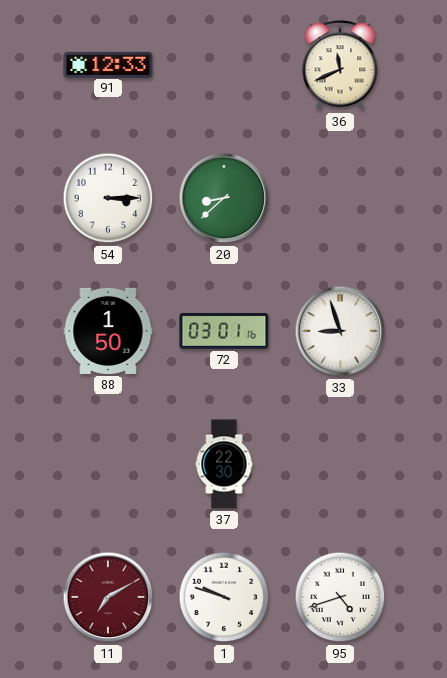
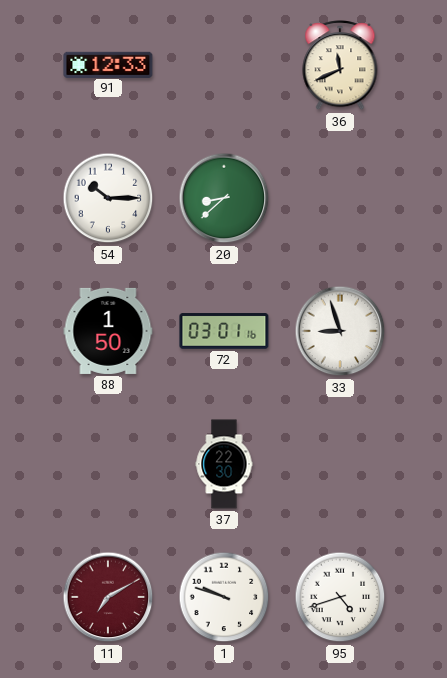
54: 3:15 -> 10:15
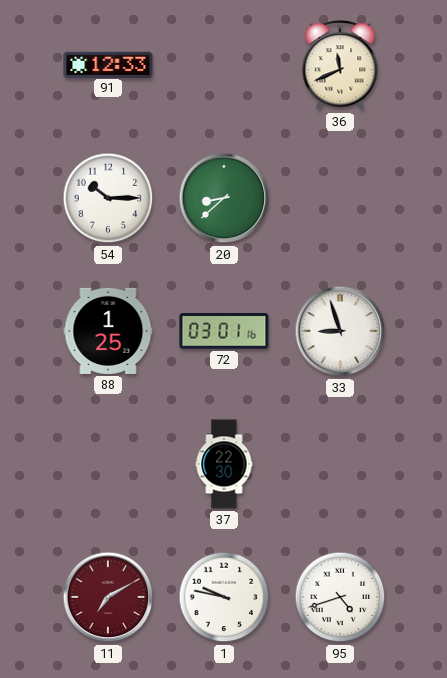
88: 1:50 -> 1:25
1: 9:48 -> 9:47
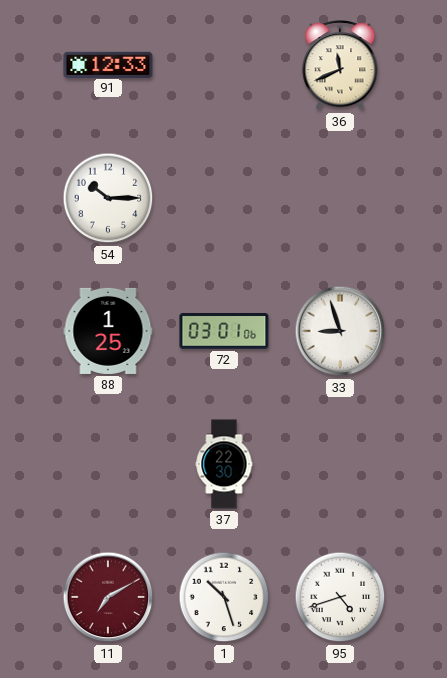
20: 8:38 -> none
72: 03:01:16 -> 03:01:06
1: 9:47 -> 10:27
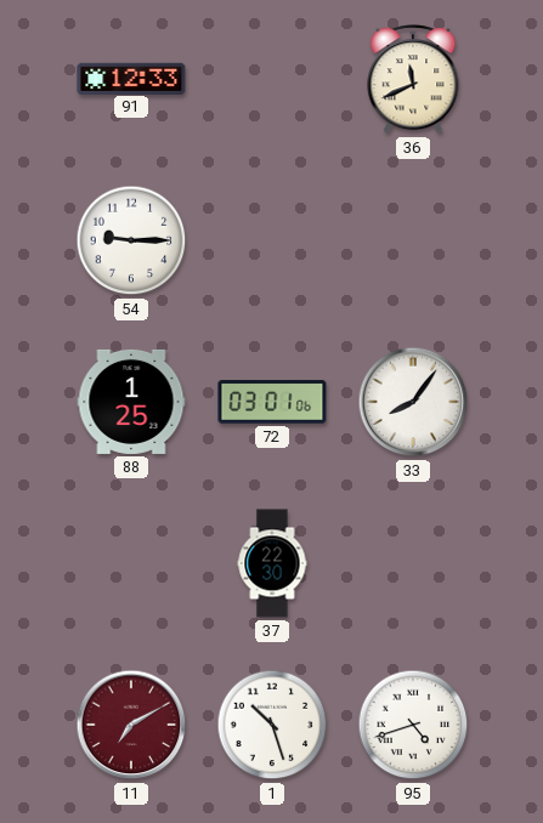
54: 10:15 -> 9:15
33: 8:57 -> 8:06
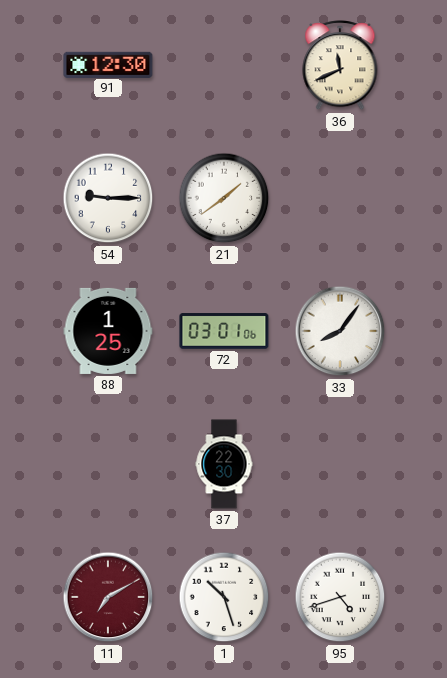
91: 12:33 -> 12:30
21: none -> 1:39
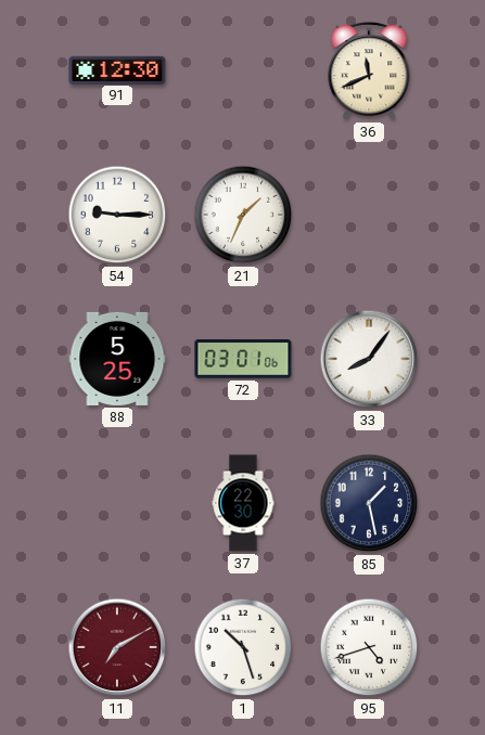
21: 1:39 -> 1:34
88: 1:25 -> 5:25
85: none -> 1:28
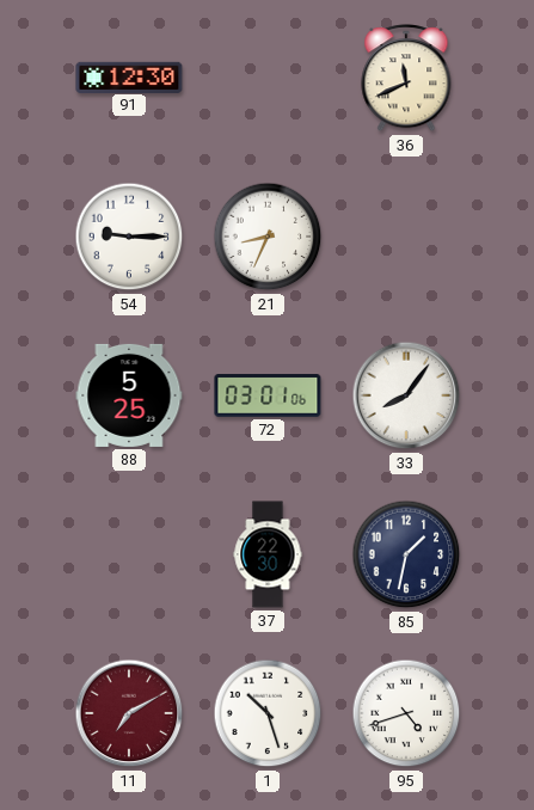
21: 1:34 -> 8:34
85: 1:28 -> 1:32
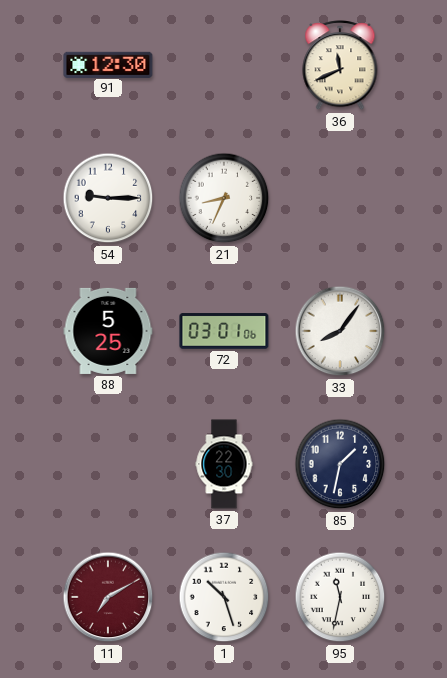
95: 4:42 -> 11:32
